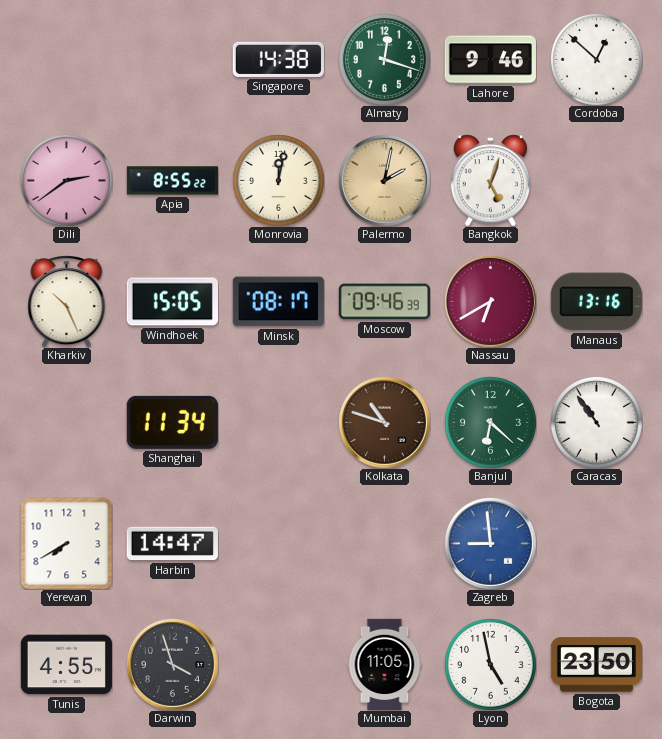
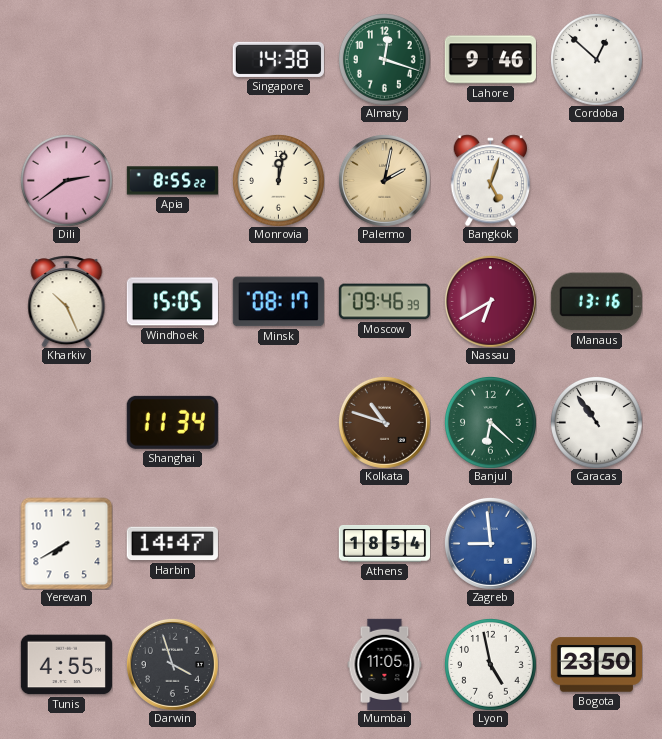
Athens: none -> 18:54
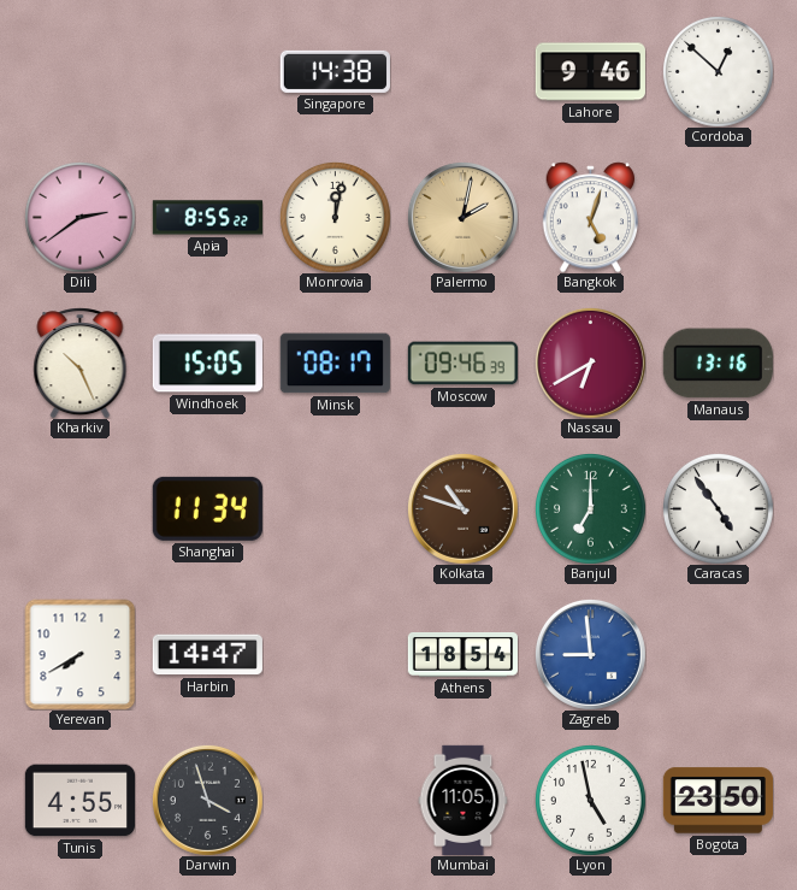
Almaty: 12:18 -> none
Banjul: 6:22 -> 7:00
Caracas: 10:54 -> 4:54
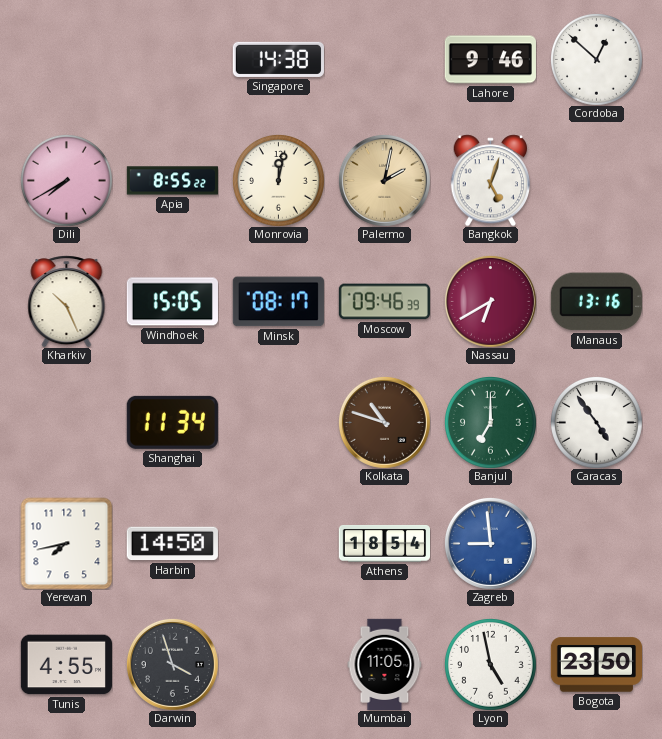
Dili: 2:39 -> 7:40
Yerevan: 7:40 -> 7:43
Harbin: 14:47 -> 14:50
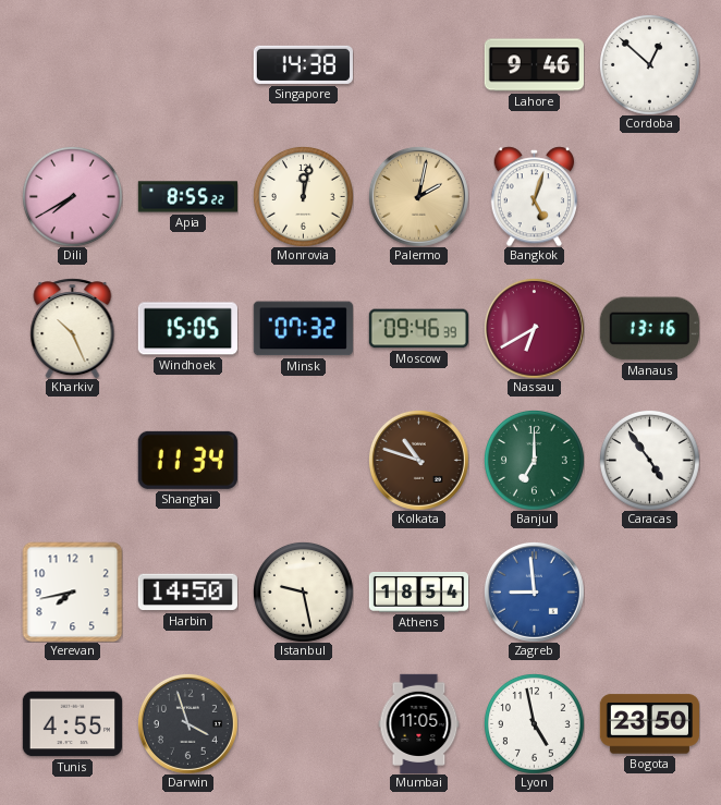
Minsk: 08:17 -> 07:32
Istanbul: none -> 9:28
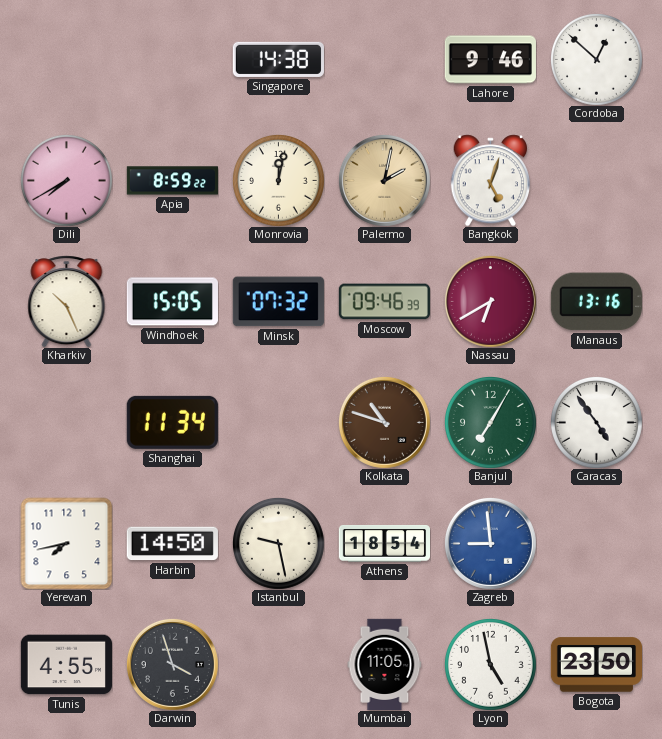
Apia: 8:55 -> 8:59
Banjul: 7:00 -> 7:05
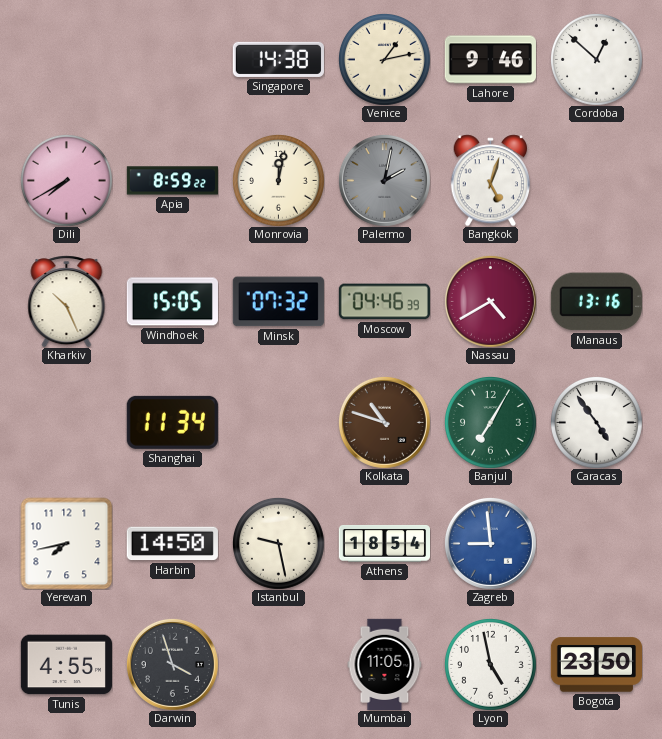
Venice: none -> 1:13
Palermo dial: champagne -> grey
Moscow: 09:46 -> 04:46
Nassau: 6:40 -> 4:40
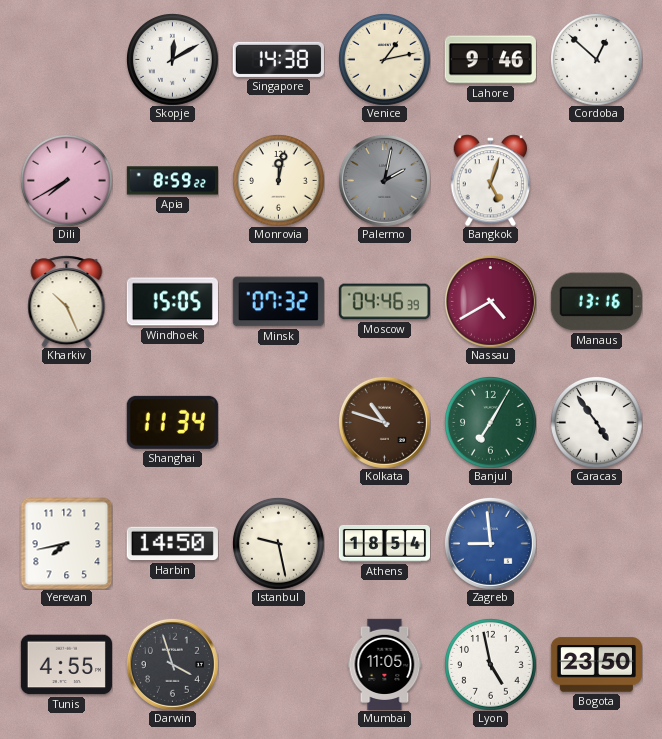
Skopje: none -> 12:10
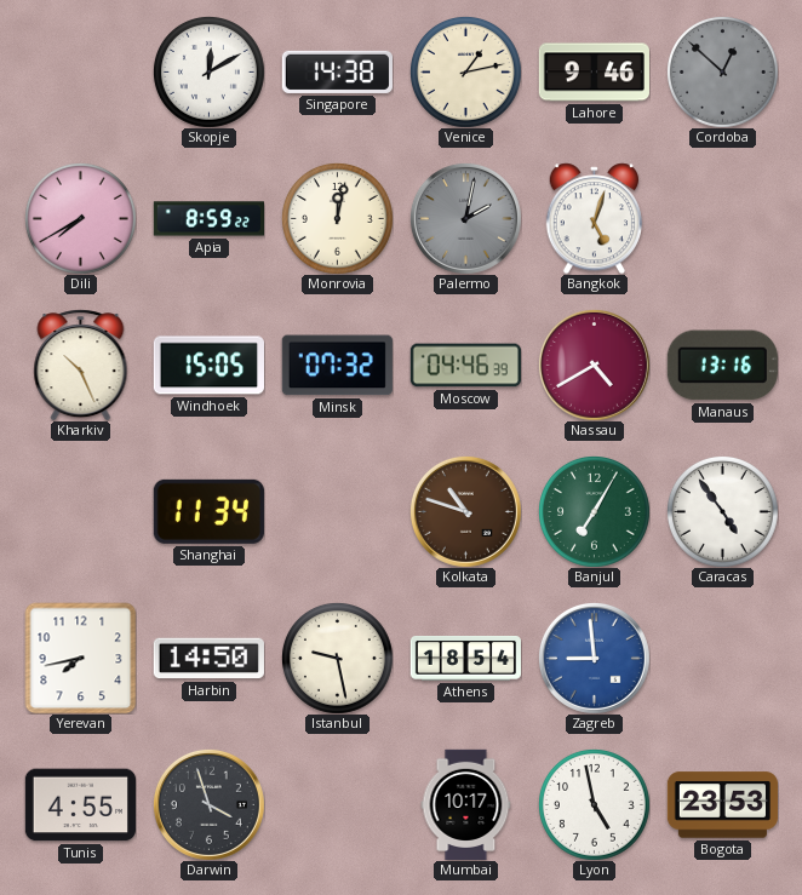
Cordoba dial: white -> grey
Mumbai: 11:05 -> 10:17
Bogota: 23:50 -> 23:53
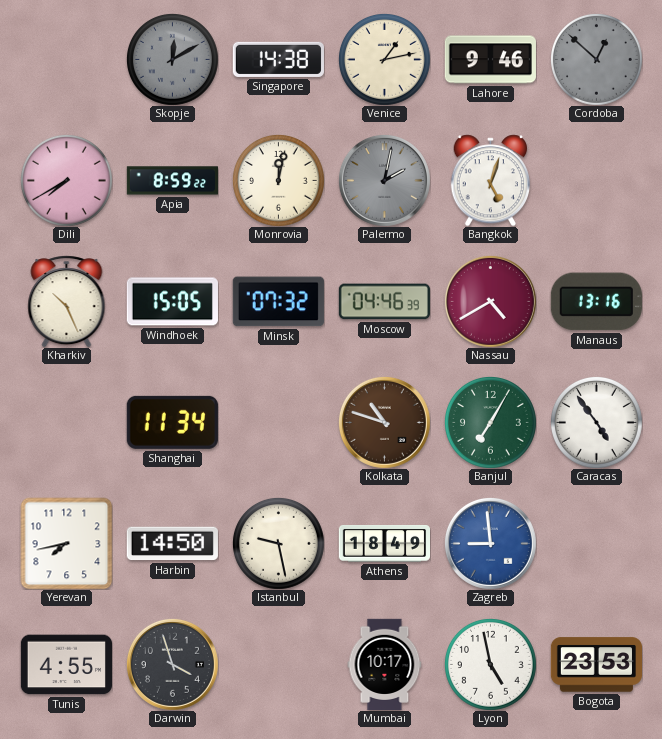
Skopje dial: white -> grey
Athens: 18:54 -> 18:49
